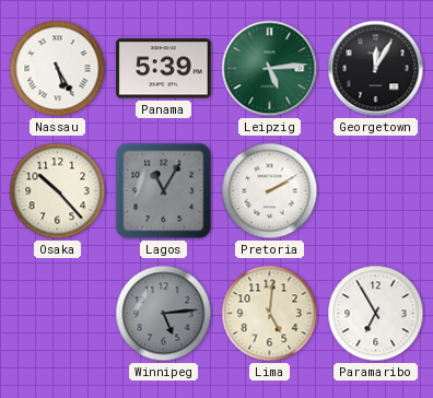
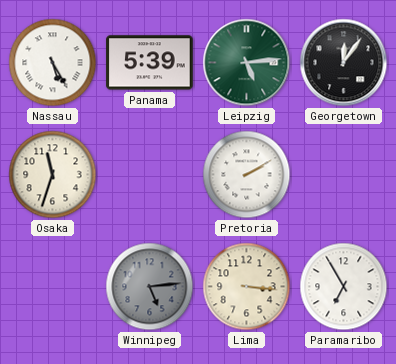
Georgetown: 12:05 -> 12:06
Osaka: 10:23 -> 11:33
Lagos: 11:05 -> none
Lima: 5:01 -> 3:16
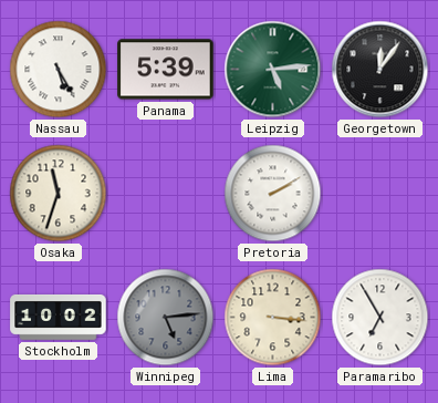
Stockholm: none -> 10:02
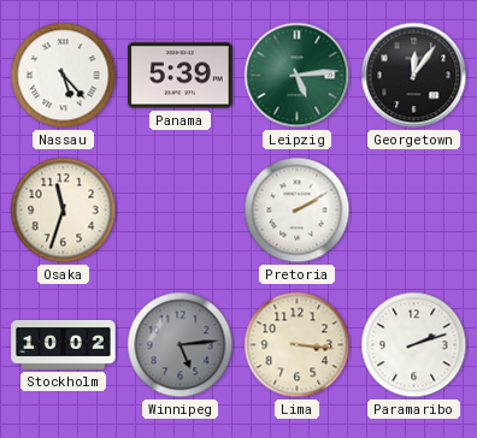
Nassau: 5:25 -> 5:23
Paramaribo: 6:55 -> 2:12
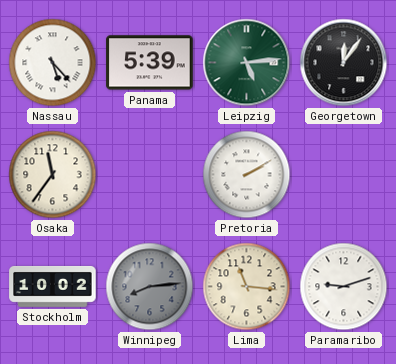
Osaka: 11:33 -> 11:36
Winnipeg: 5:14 -> 8:14
Lima: 3:16 -> 11:16
Paramaribo: 2:12 -> 9:12
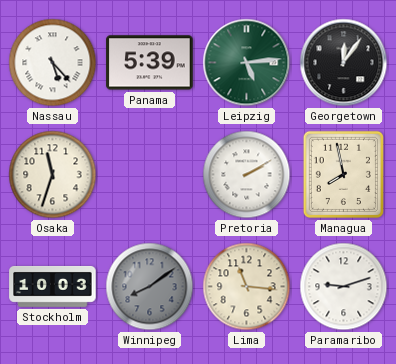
Osaka: 11:36 -> 11:33
Managua: none -> 7:58
Stockholm: 10:02 -> 10:03
Winnipeg: 8:14 -> 8:09
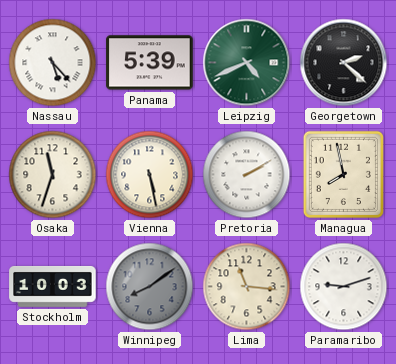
Leipzig: 5:14 -> 4:41
Georgetown: 12:06 -> 2:22
Vienna: none -> 5:28
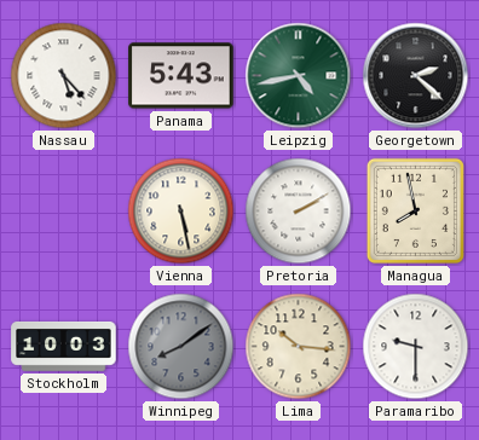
Panama: 5:39 -> 5:43
Leipzig: 4:41 -> 4:43
Osaka: 11:33 -> none
Lima: 11:16 -> 10:16
Paramaribo: 9:12 -> 9:30
